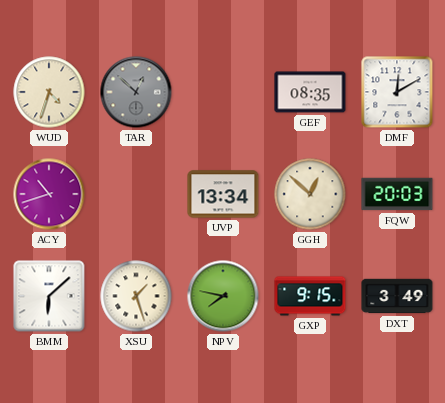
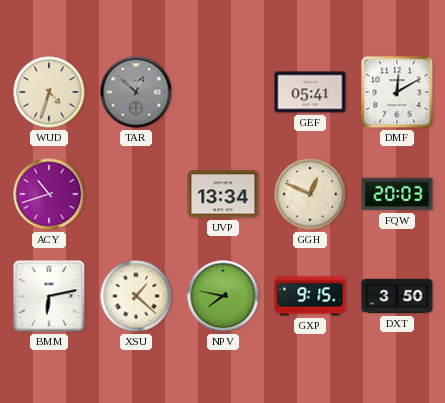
GEF: 08:35 -> 05:41
GGH: 12:52 -> 12:49
BMM: 6:08 -> 6:13
XSU: 1:27 -> 1:22
DXT: 3:49 -> 3:50
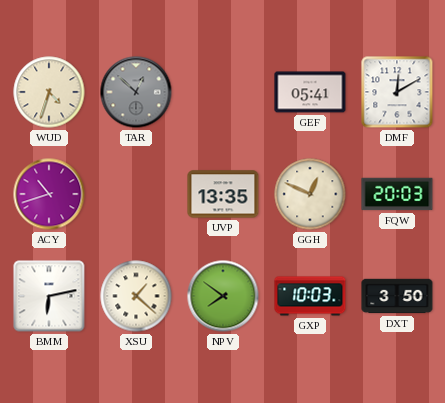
UVP: 13:34 -> 13:35
NPV: 7:47 -> 7:51
GXP: 9:15 -> 10:03
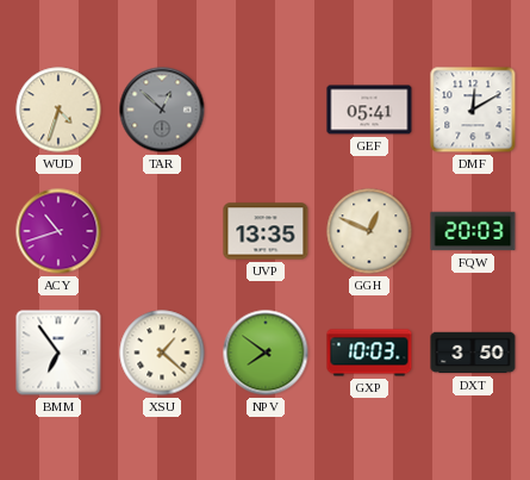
BMM: 6:13 -> 6:54
